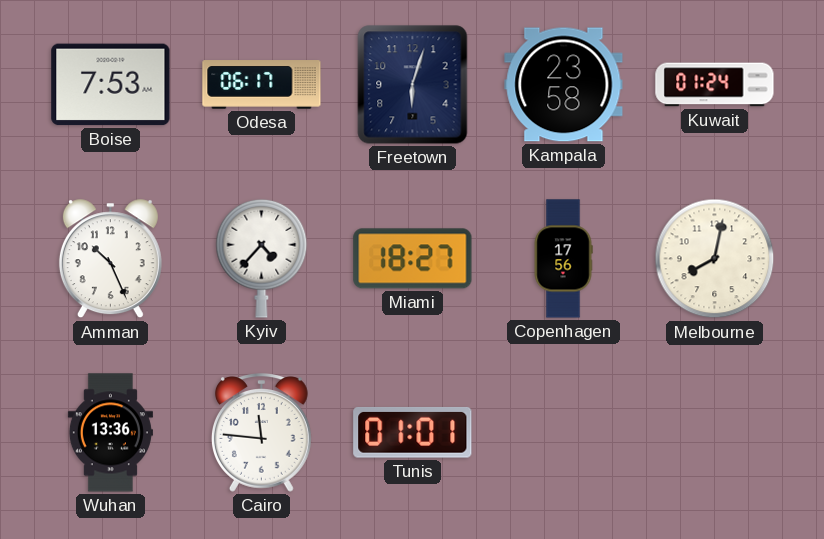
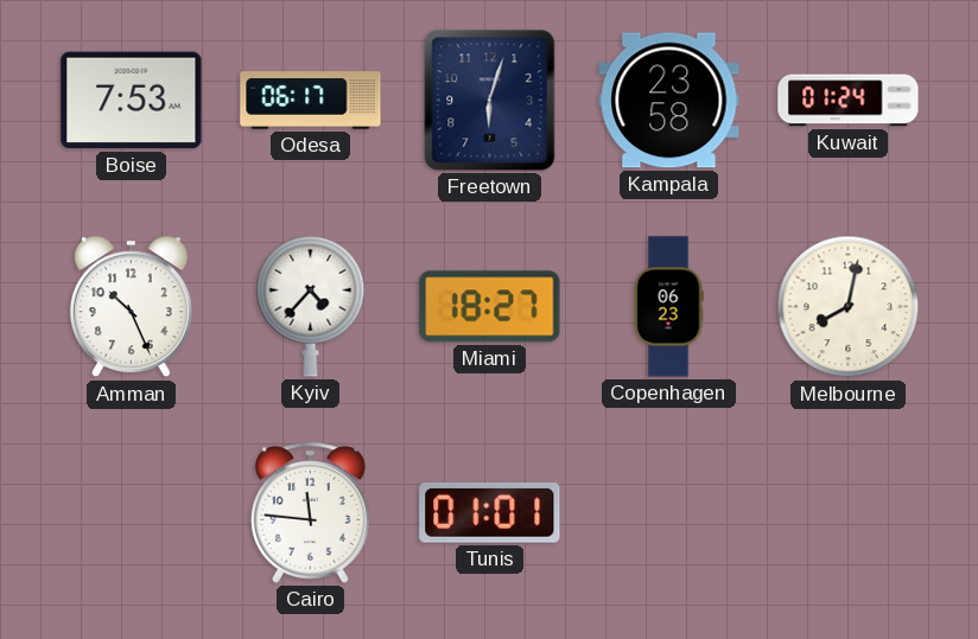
Copenhagen: 17:56 -> 06:23
Wuhan: 13:36 -> none
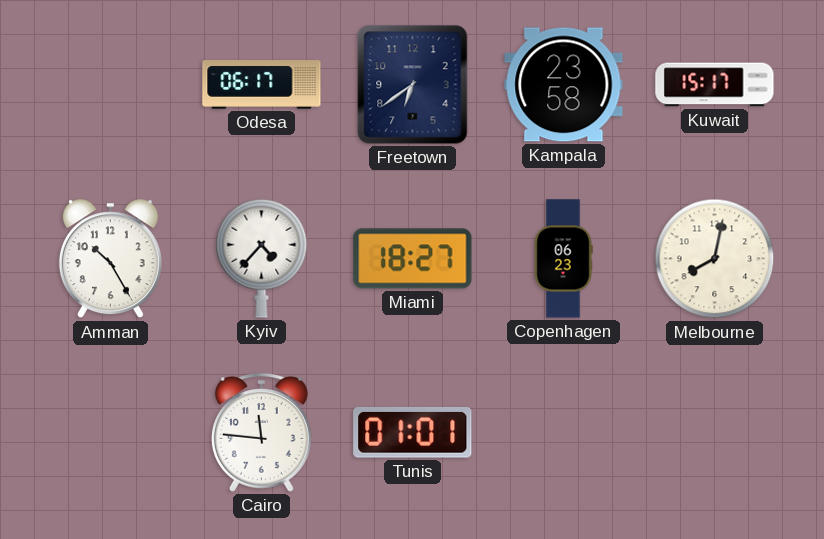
Boise: 7:53 -> none
Freetown: 6:03 -> 6:39
Kuwait: 01:24 -> 15:17
Amman: 10:26 -> 10:25
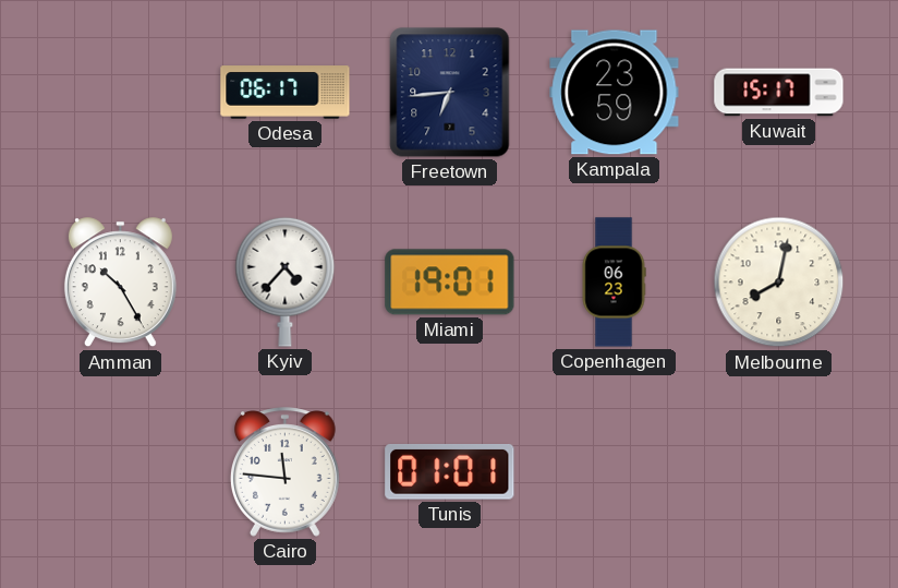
Freetown: 6:39 -> 6:44
Kampala: 23:58 -> 23:59
Miami: 18:27 -> 19:01
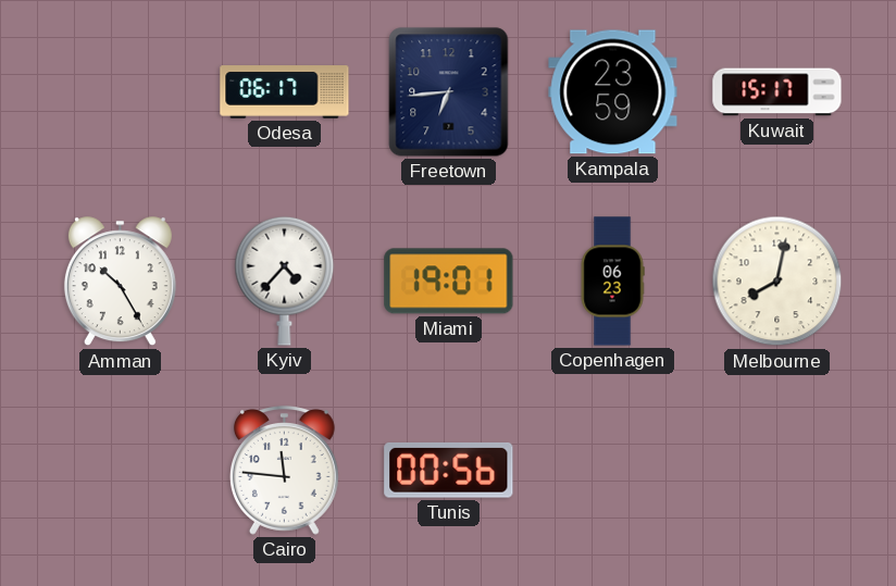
Tunis: 01:01 -> 00:56
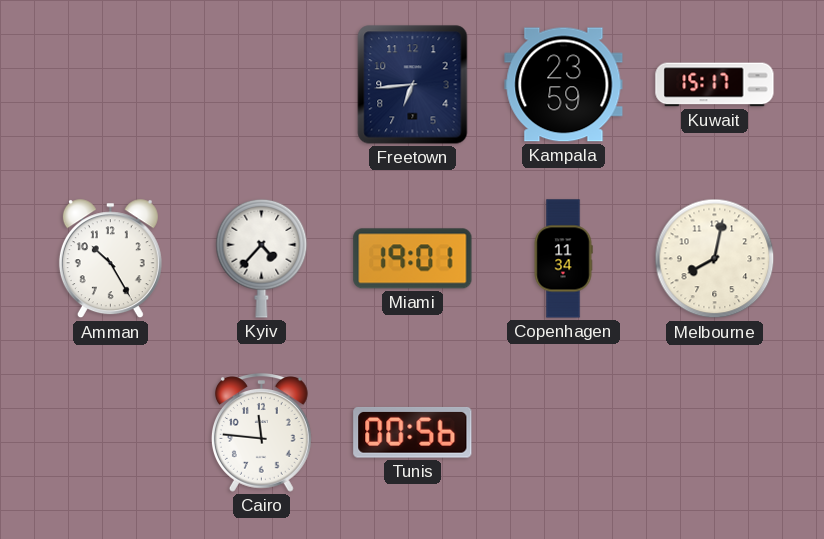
Odesa: 06:17 -> none
Copenhagen: 06:23 -> 11:34
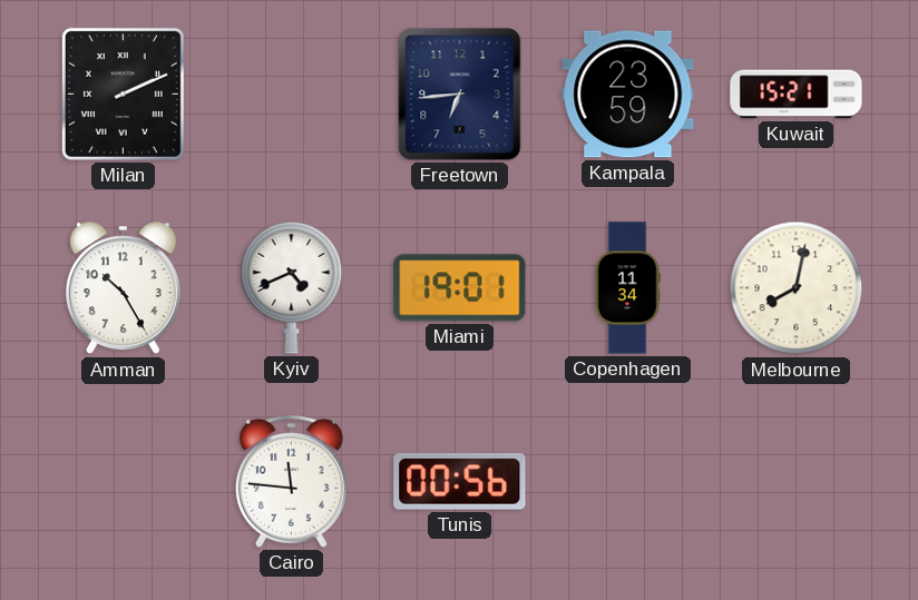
Milan: none -> 2:11
Kuwait: 15:17 -> 15:21
Kyiv: 4:37 -> 4:41
